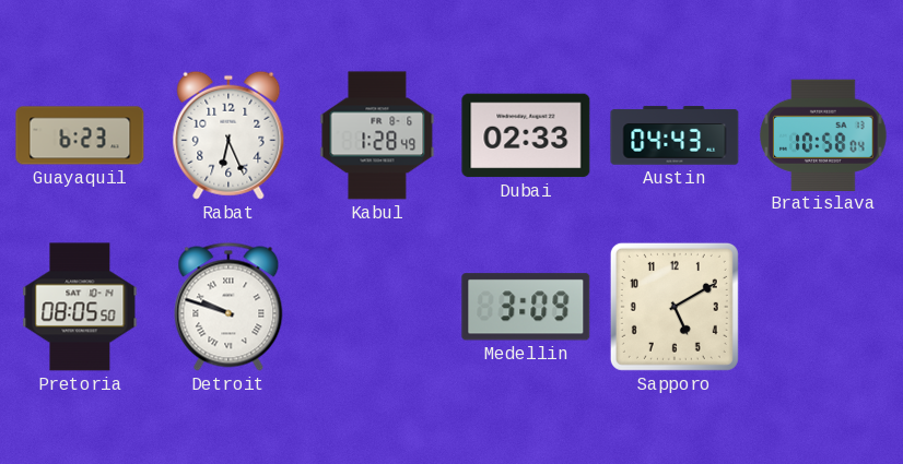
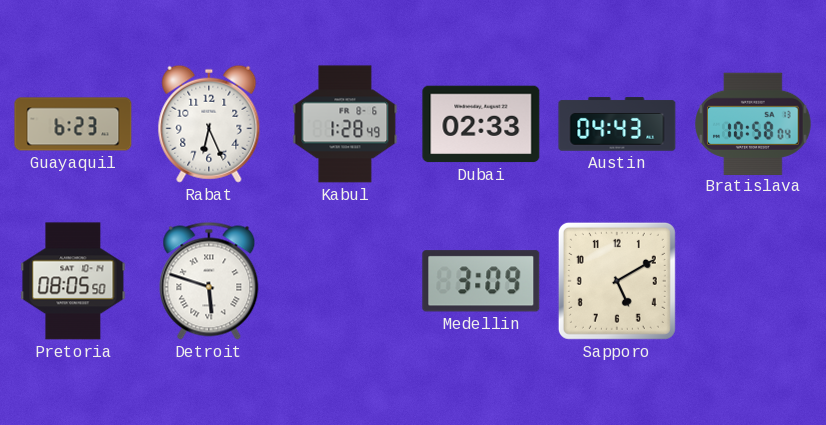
Detroit: 9:48 -> 5:48
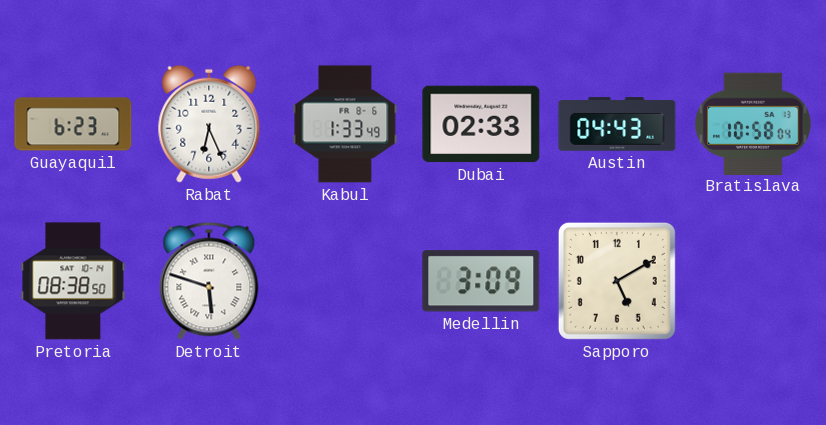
Kabul: 1:28 -> 1:33
Pretoria: 08:05 -> 08:38
